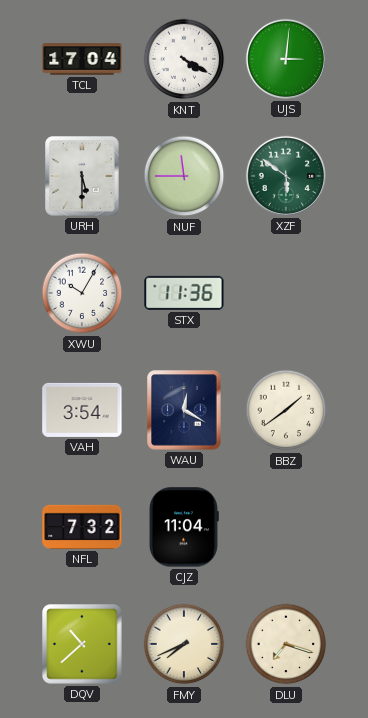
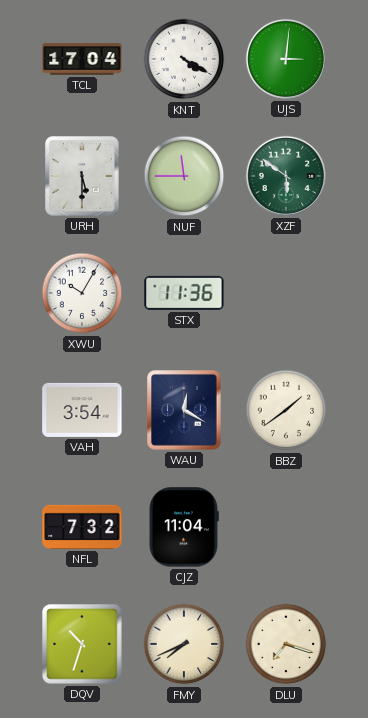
DQV: 10:38 -> 10:33
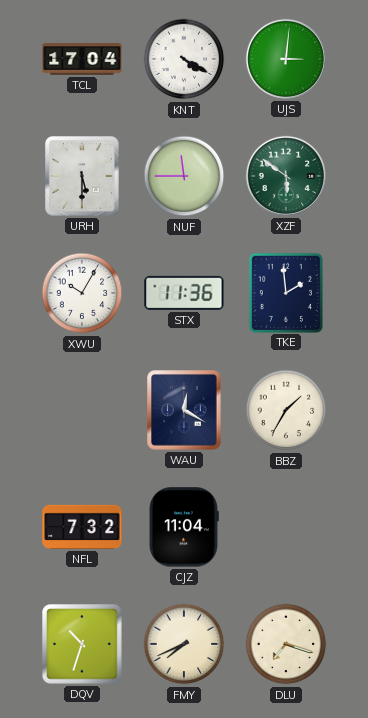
TKE: none -> 1:59
VAH: 3:54 -> none
BBZ: 1:39 -> 1:35
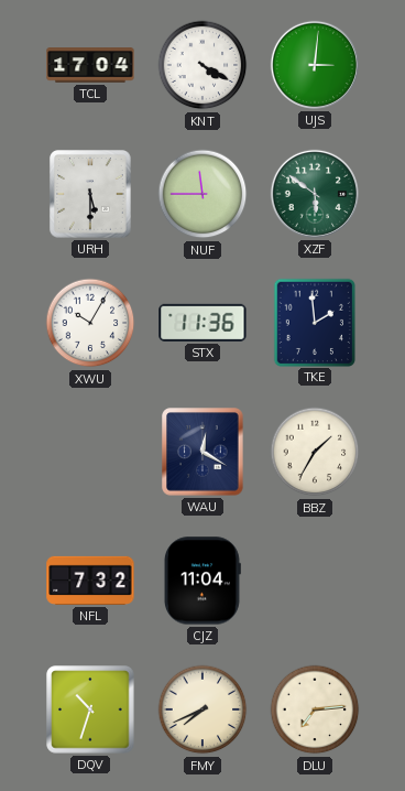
DLU: 7:18 -> 7:14
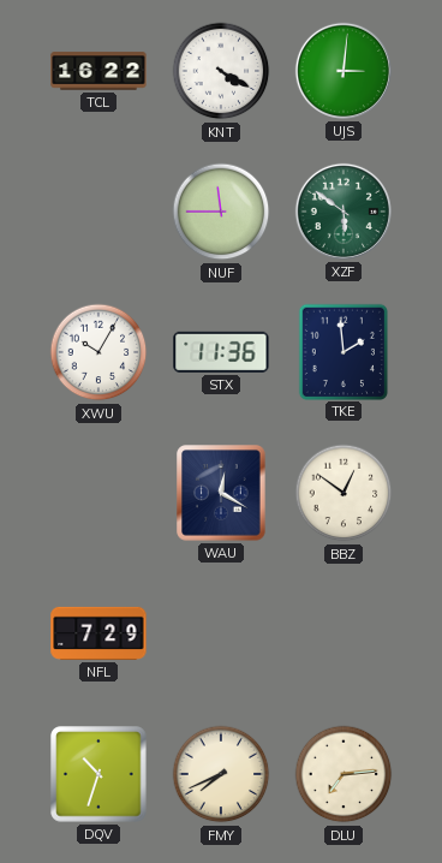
TCL: 17:04 -> 16:22
URH: 5:30 -> none
BBZ: 1:35 -> 12:51
NFL: 7:32 -> 7:29
CJZ: 11:04 -> none
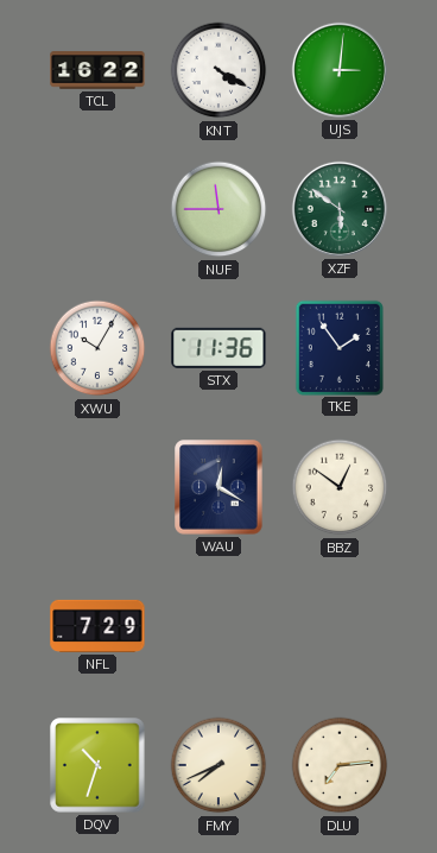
TKE: 1:59 -> 1:54
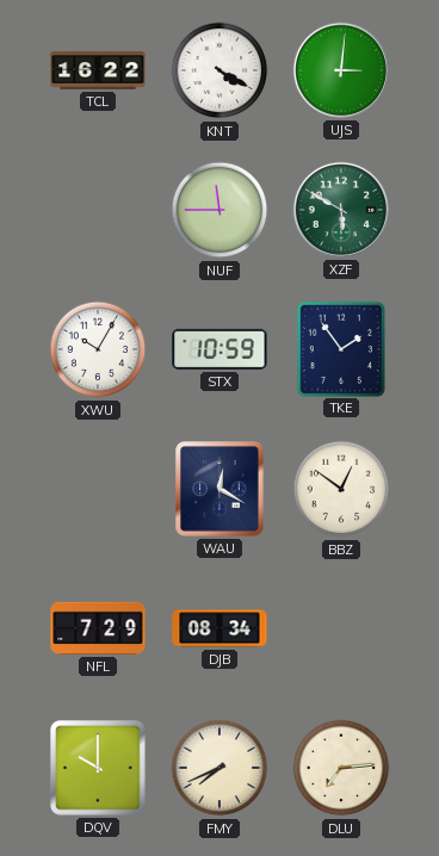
XZF: 5:51 -> 5:50
STX: 11:36 -> 10:59
DJB: none -> 08:34
DQV: 10:33 -> 10:00
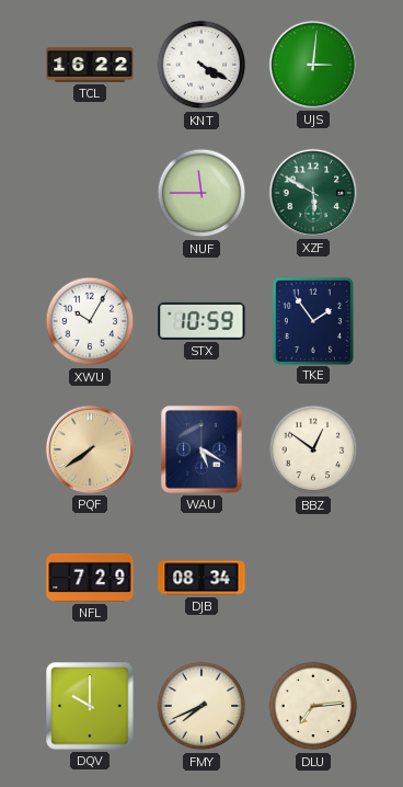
PQF: none -> 7:39
WAU: 12:20 -> 5:20
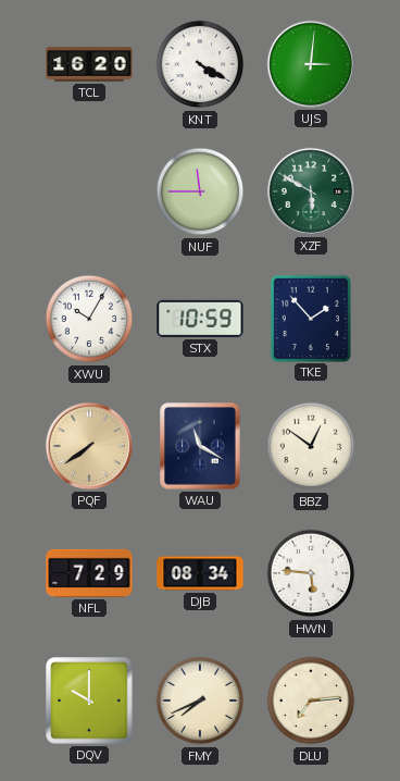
TCL: 16:22 -> 16:20
TKE: 1:54 -> 1:53
WAU: 5:20 -> 11:20
HWN: none -> 5:46
